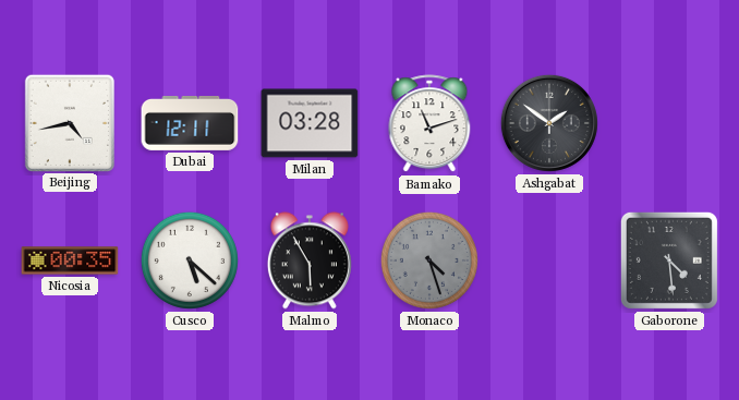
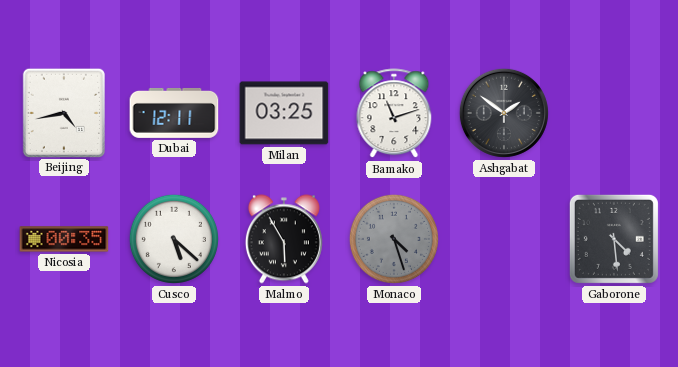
Milan: 03:28 -> 03:25
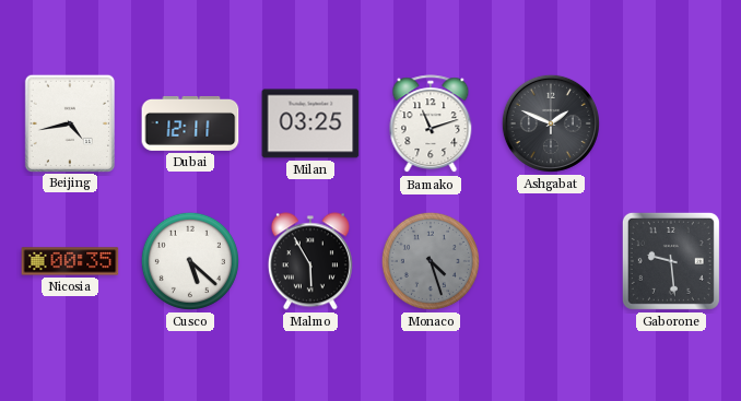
Ashgabat: 1:51 -> 1:49
Gaborone: 4:29 -> 9:29
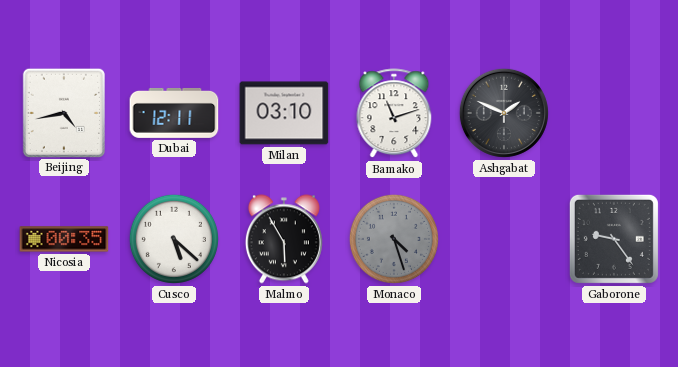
Milan: 03:25 -> 03:10
Gaborone: 9:29 -> 9:24
